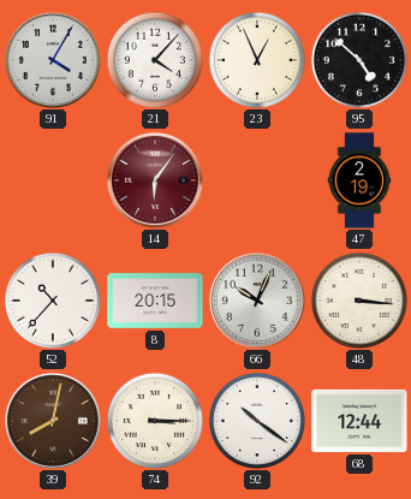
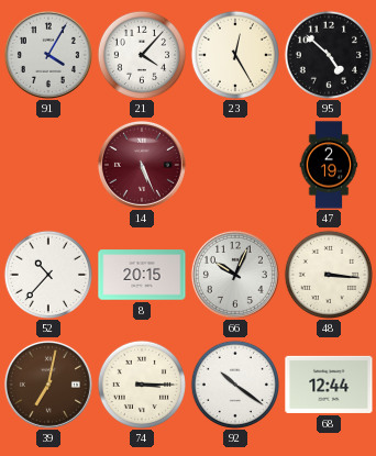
23: 12:56 -> 12:25
14: 6:06 -> 5:26
39: 8:02 -> 7:02
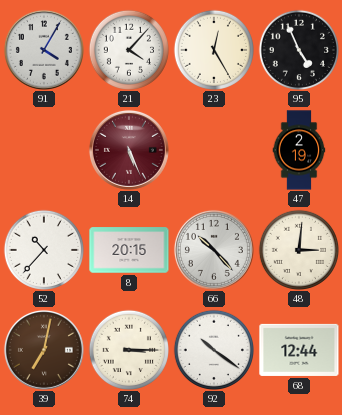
95: 4:52 -> 4:56
66: 10:04 -> 10:23
48: 3:16 -> 3:01
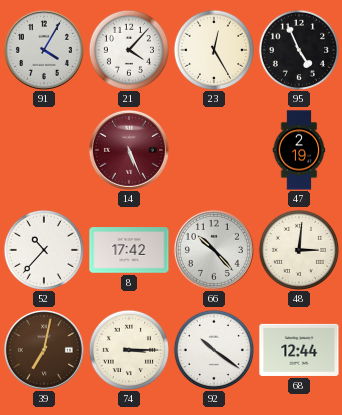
8: 20:15 -> 17:42
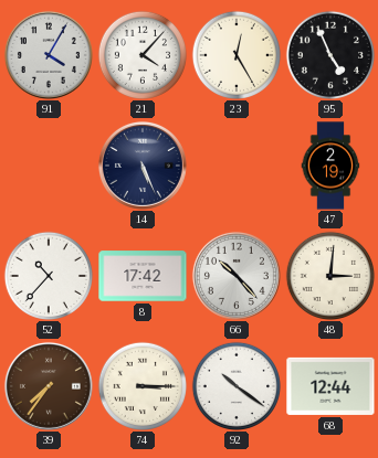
14 dial: burgundy -> navy
39: 7:02 -> 7:36
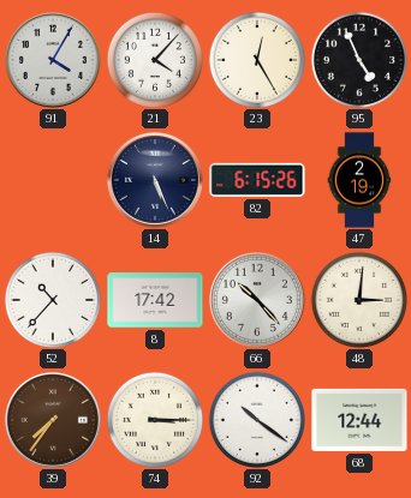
82: none -> 6:15
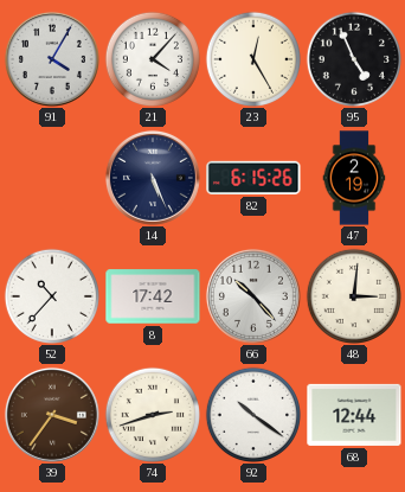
39: 7:36 -> 3:36
74: 3:15 -> 2:42
